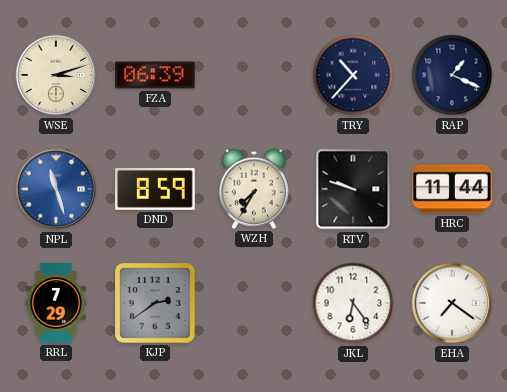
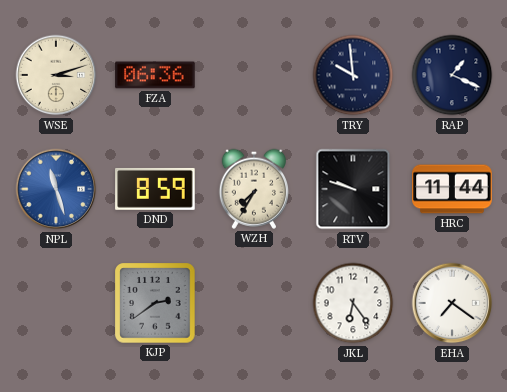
FZA: 06:39 -> 06:36
TRY: 10:37 -> 9:59
RRL: 7:29 -> none
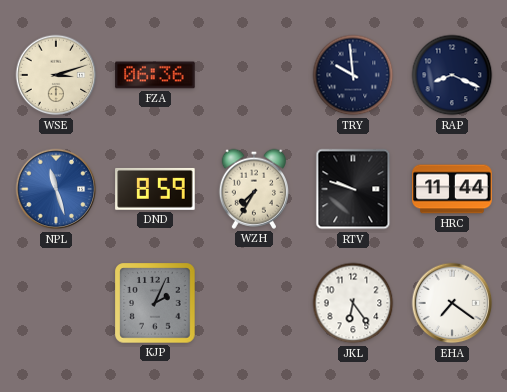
RAP: 1:19 -> 8:19
KJP: 2:39 -> 2:04
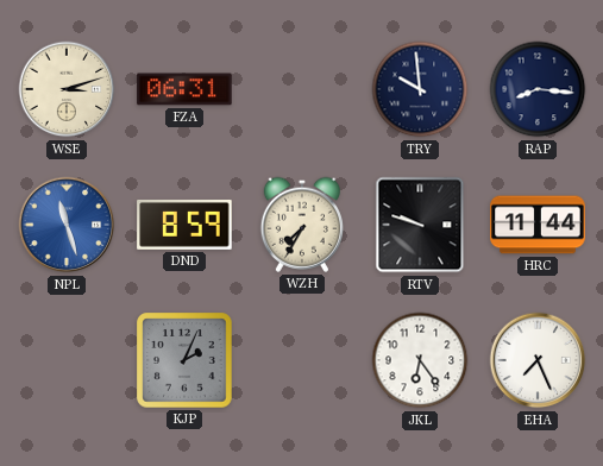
FZA: 06:36 -> 06:31
RAP: 8:19 -> 8:16
EHA: 7:21 -> 7:26
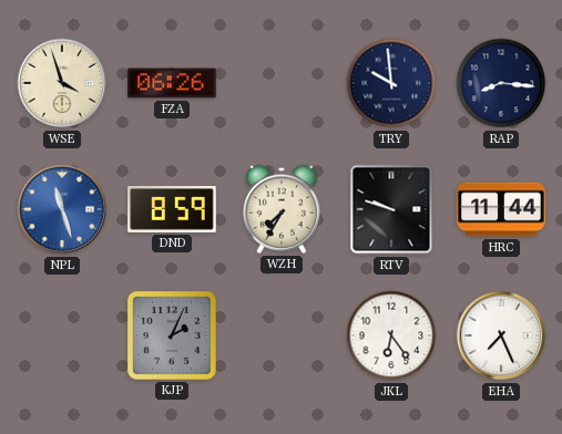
WSE: 3:12 -> 3:57
FZA: 06:31 -> 06:26
